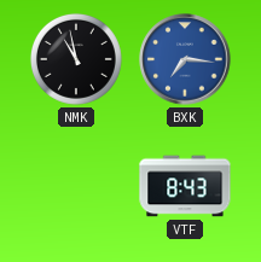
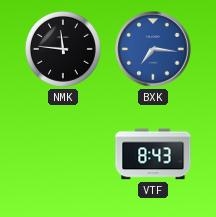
NMK: 10:58 -> 11:46
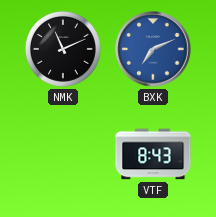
NMK: 11:46 -> 11:11
BXK: 7:16 -> 7:11
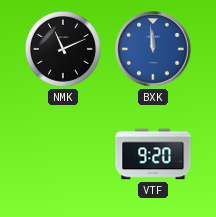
BXK: 7:11 -> 11:59
VTF: 8:43 -> 9:20
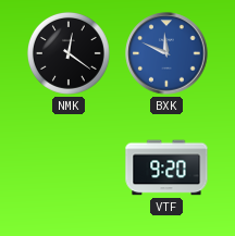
NMK: 11:11 -> 12:21
BXK: 11:59 -> 11:49
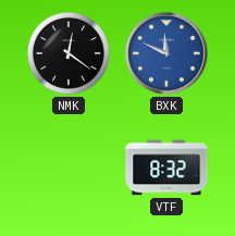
VTF: 9:20 -> 8:32
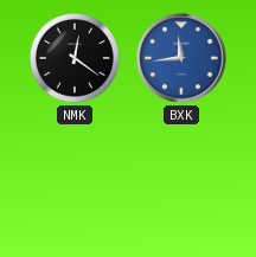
BXK: 11:49 -> 11:44
VTF: 8:32 -> none
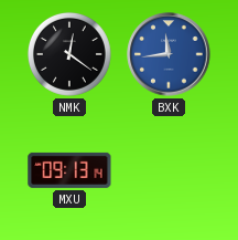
MXU: none -> 09:13
